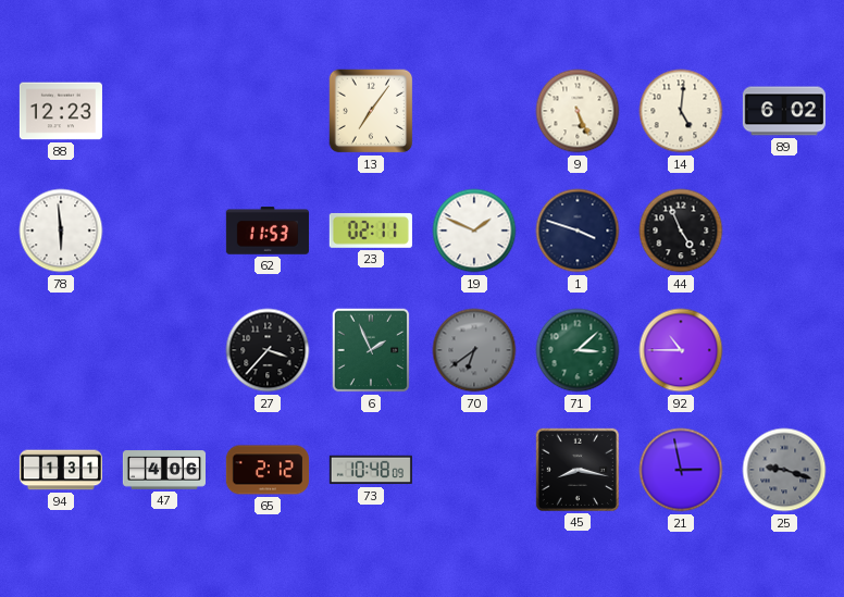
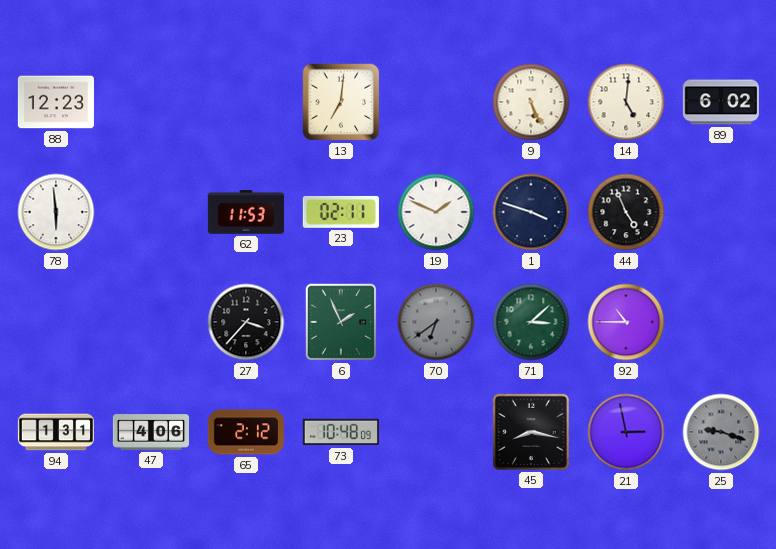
13: 7:06 -> 7:01
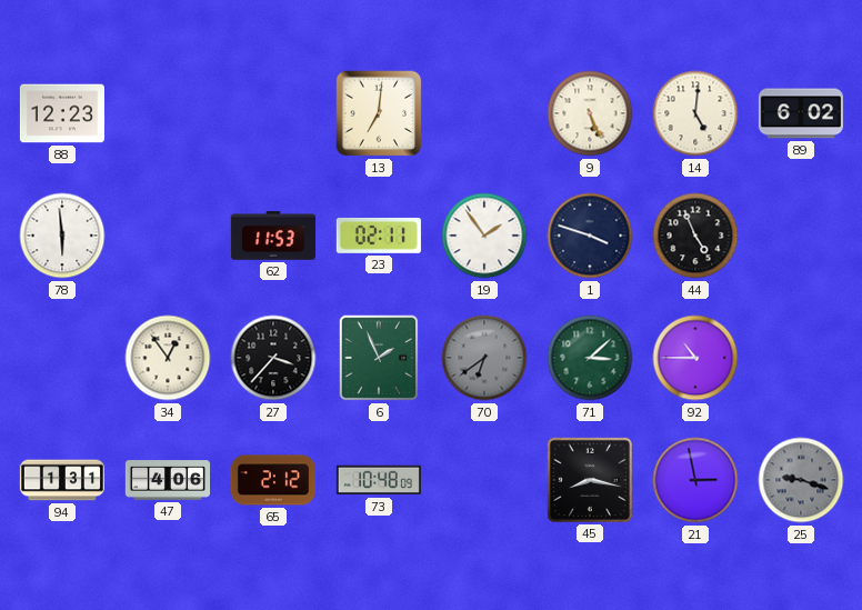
19: 1:49 -> 1:54
34: none -> 12:54
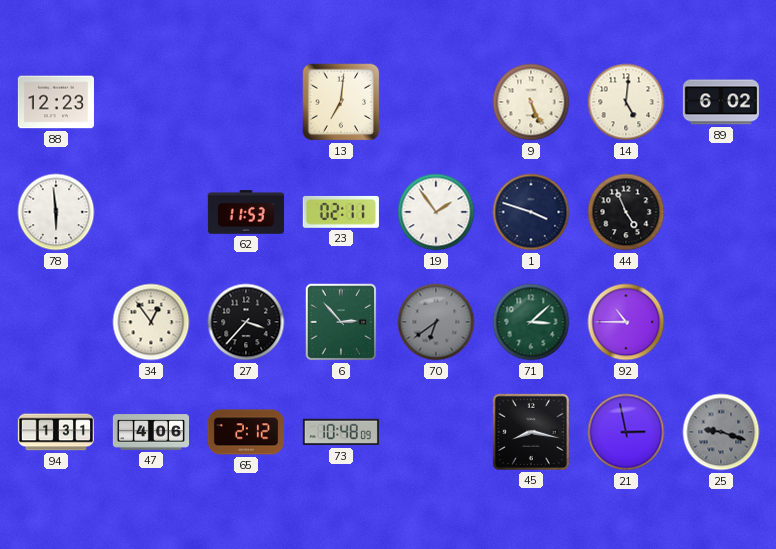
6: 1:56 -> 2:53
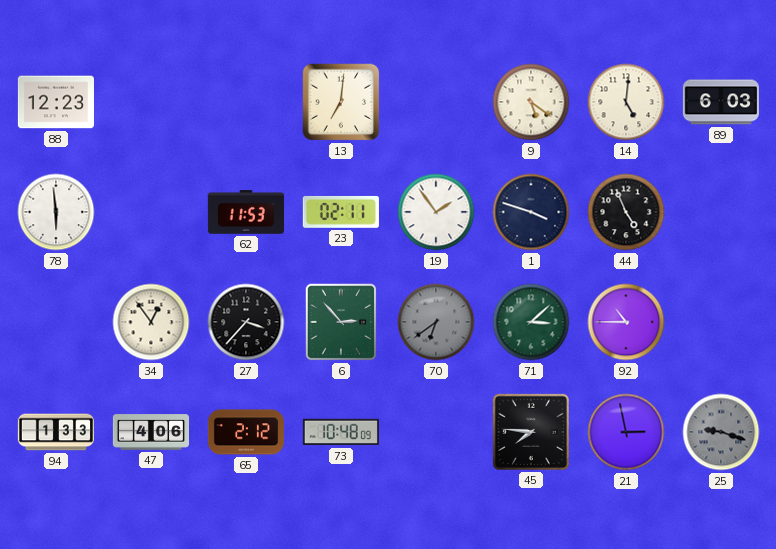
9: 5:26 -> 5:21
89: 6:02 -> 6:03
94: 1:31 -> 1:33
45: 8:17 -> 7:46
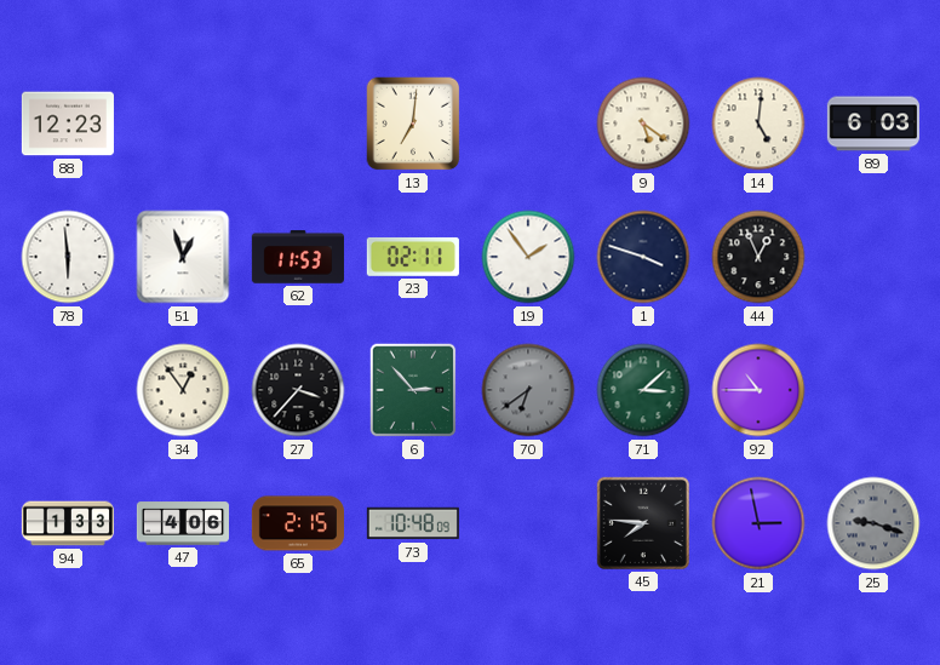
51: none -> 12:57
44: 4:56 -> 12:56
65: 2:12 -> 2:15
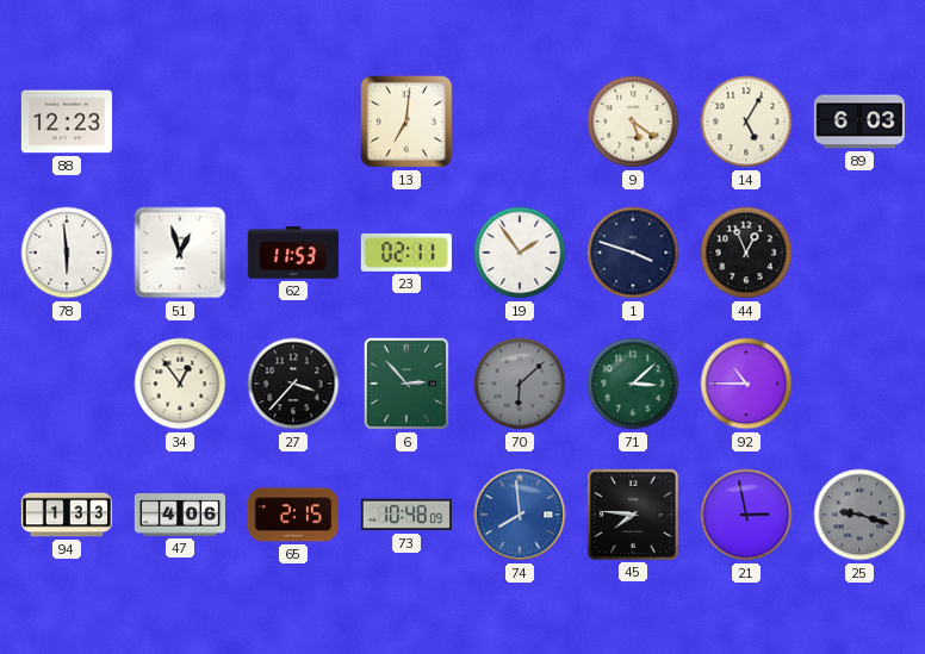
14: 5:01 -> 5:05
70: 6:39 -> 6:08
74: none -> 7:59
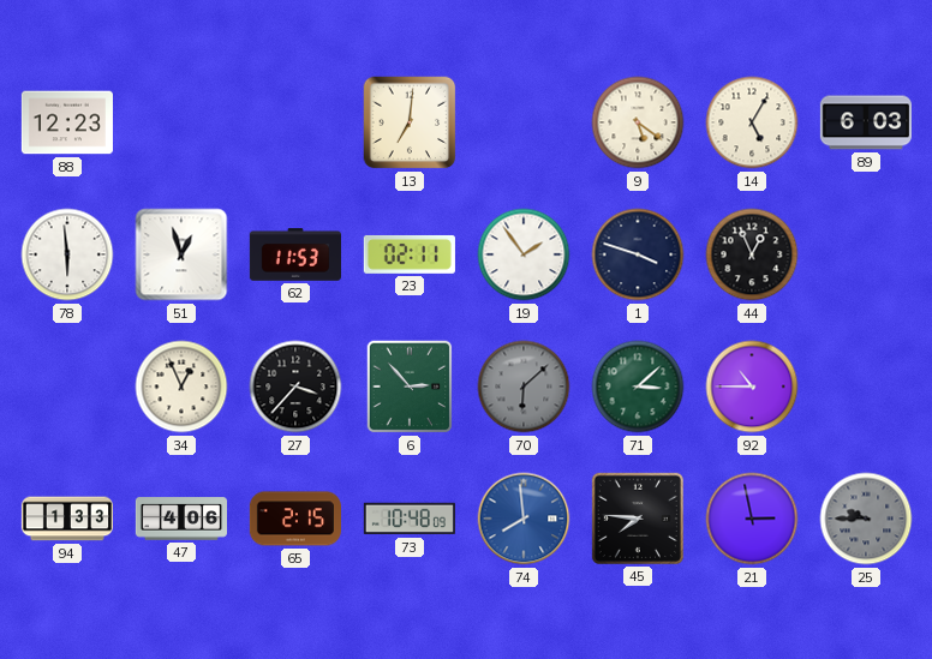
34: 12:54 -> 12:56
25: 9:18 -> 9:45
